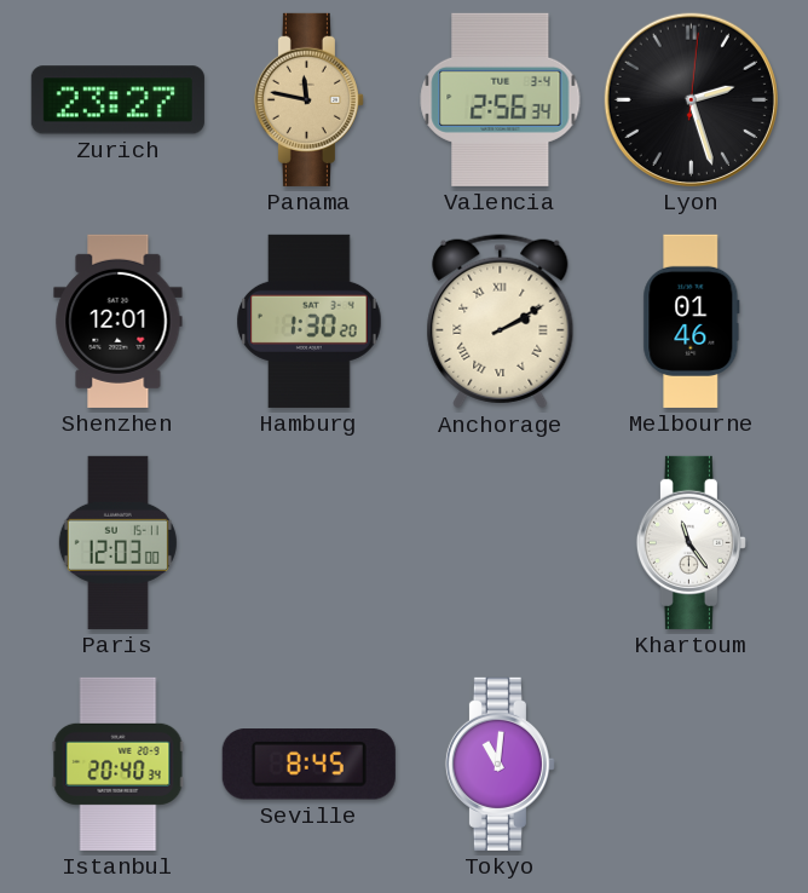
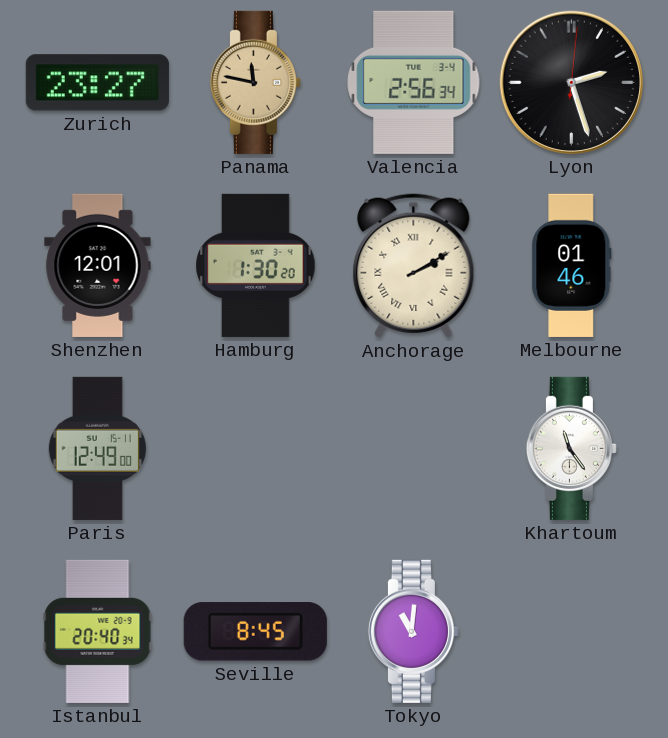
Paris: 12:03 -> 12:49
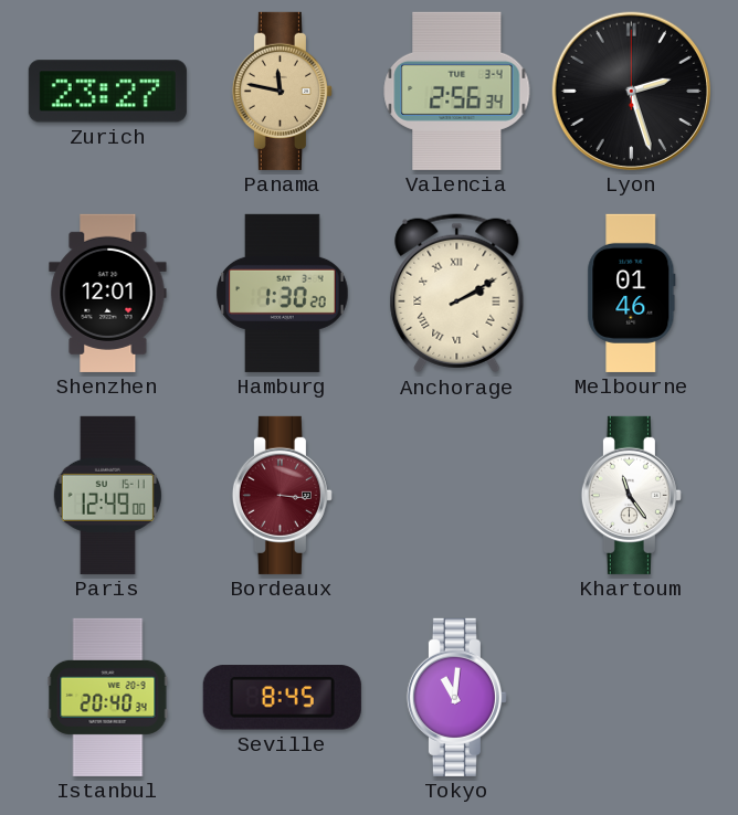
Lyon: 2:27:01 -> 2:27:00
Bordeaux: none -> 3:16
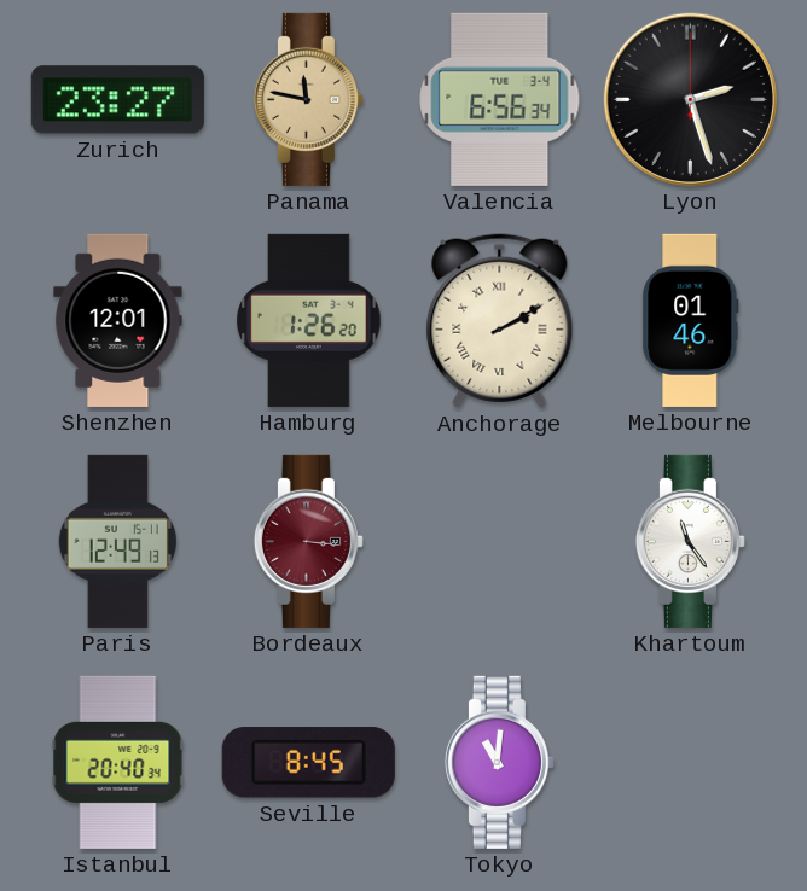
Valencia: 2:56 -> 6:56
Hamburg: 1:30 -> 1:26
Paris: 12:49:00 -> 12:49:13
